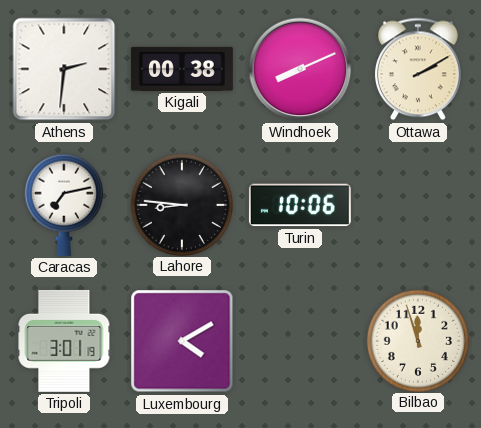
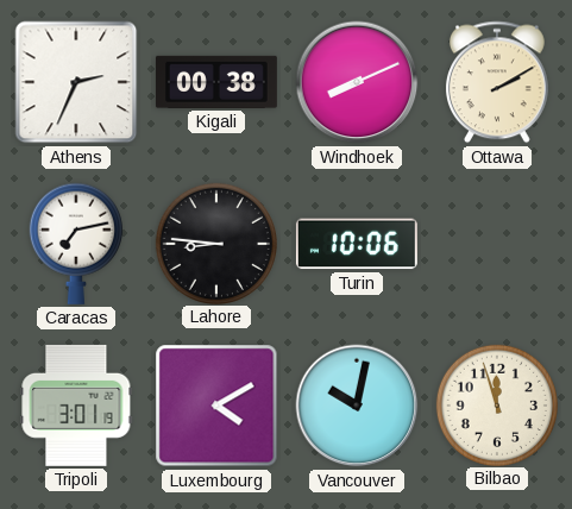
Athens: 2:31 -> 2:34
Vancouver: none -> 10:02
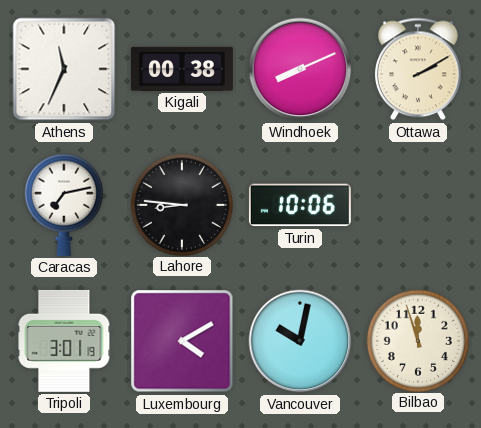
Athens: 2:34 -> 11:34
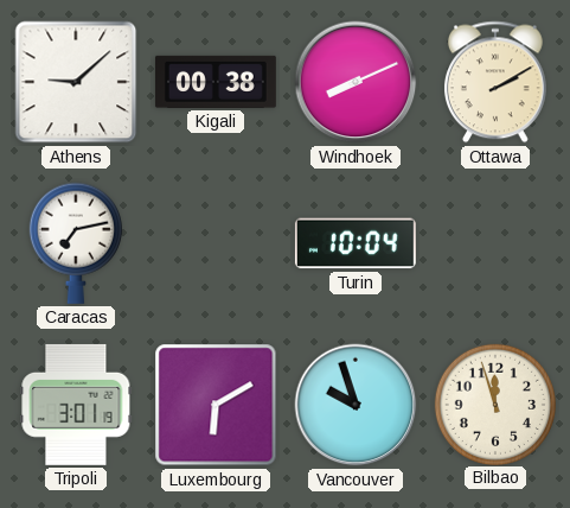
Athens: 11:34 -> 9:08
Lahore: 8:46 -> none
Turin: 10:06 -> 10:04
Luxembourg: 4:10 -> 6:10
Vancouver: 10:02 -> 9:57
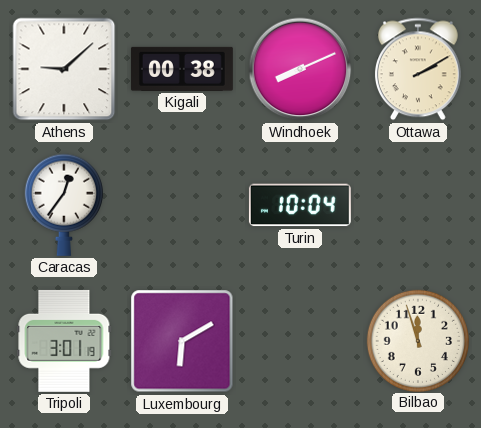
Caracas: 7:13 -> 12:36
Vancouver: 9:57 -> none
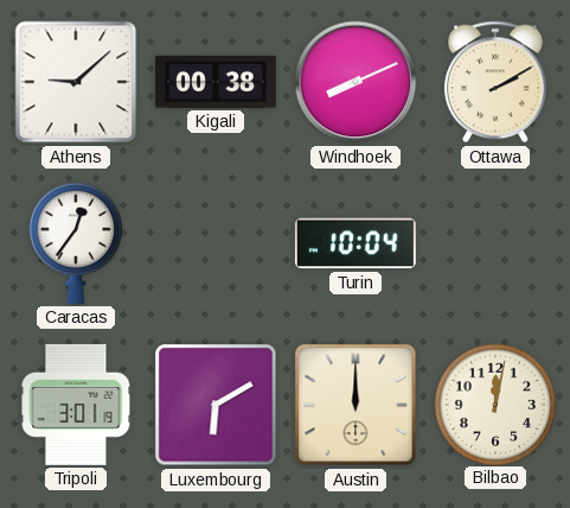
Austin: none -> 12:00
Bilbao: 11:57 -> 12:02
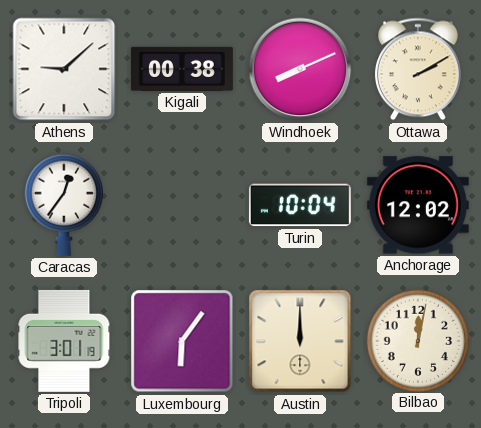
Anchorage: none -> 12:02
Luxembourg: 6:10 -> 6:06
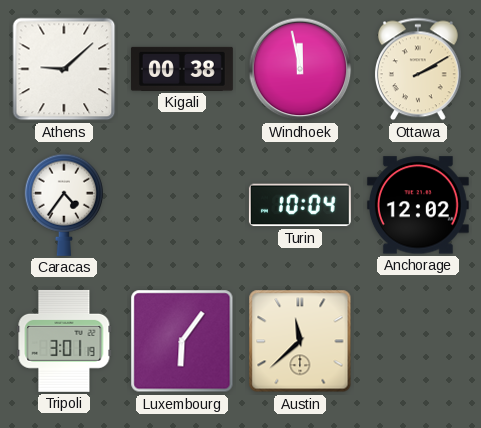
Windhoek: 8:11 -> 11:58
Caracas: 12:36 -> 4:36
Austin: 12:00 -> 11:38
Bilbao: 12:02 -> none
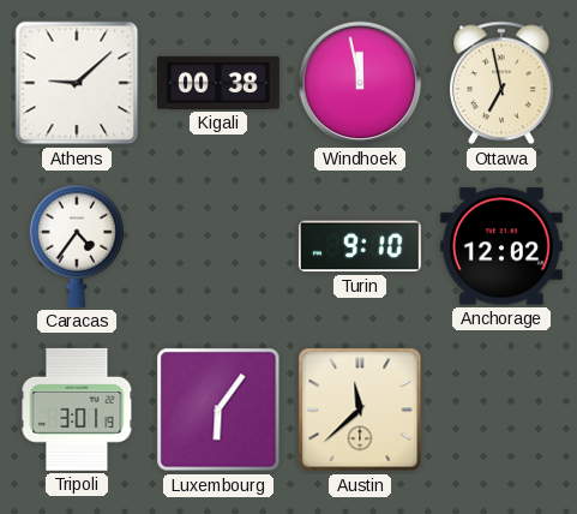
Ottawa: 2:10 -> 6:58
Turin: 10:04 -> 9:10
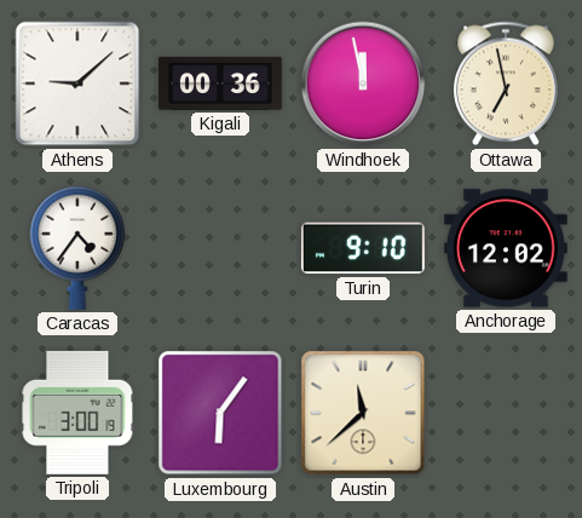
Kigali: 00:38 -> 00:36
Tripoli: 3:01 -> 3:00
